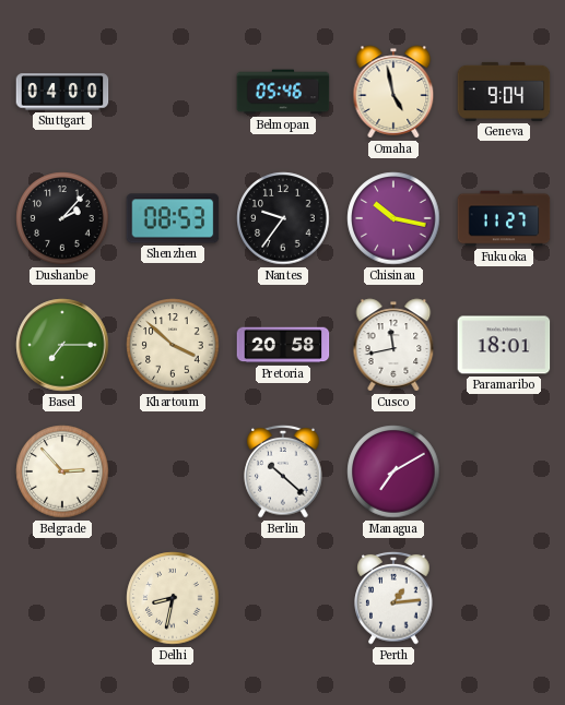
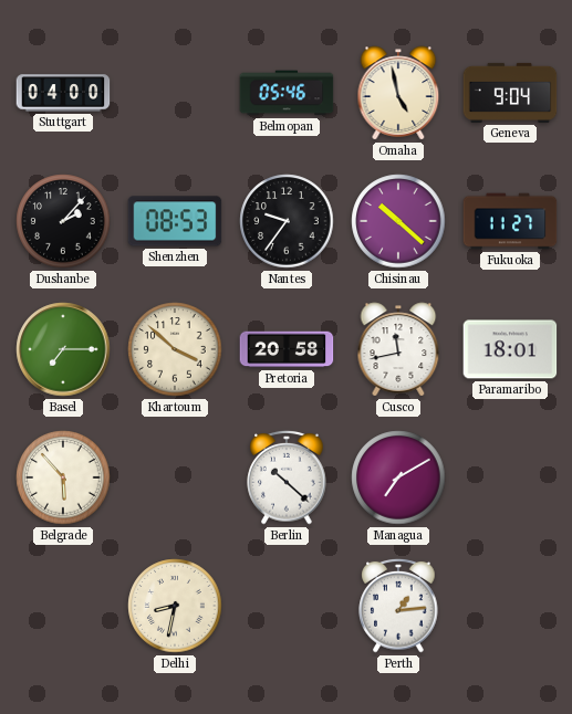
Chisinau: 10:17 -> 10:22
Belgrade: 2:53 -> 5:53
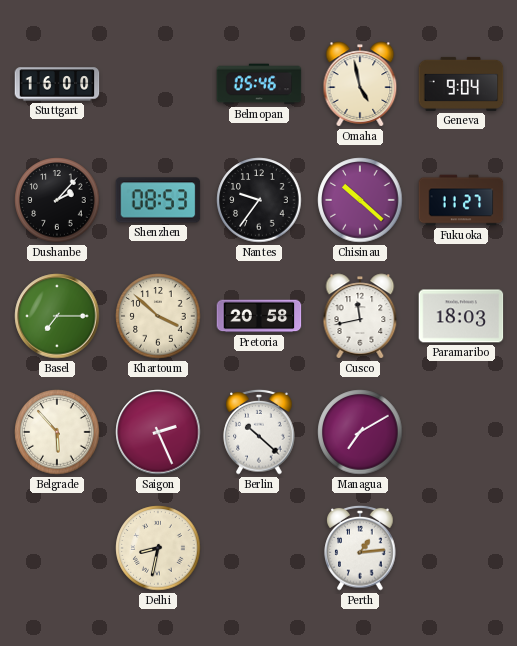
Stuttgart: 04:00 -> 16:00
Paramaribo: 18:01 -> 18:03
Saigon: none -> 2:26
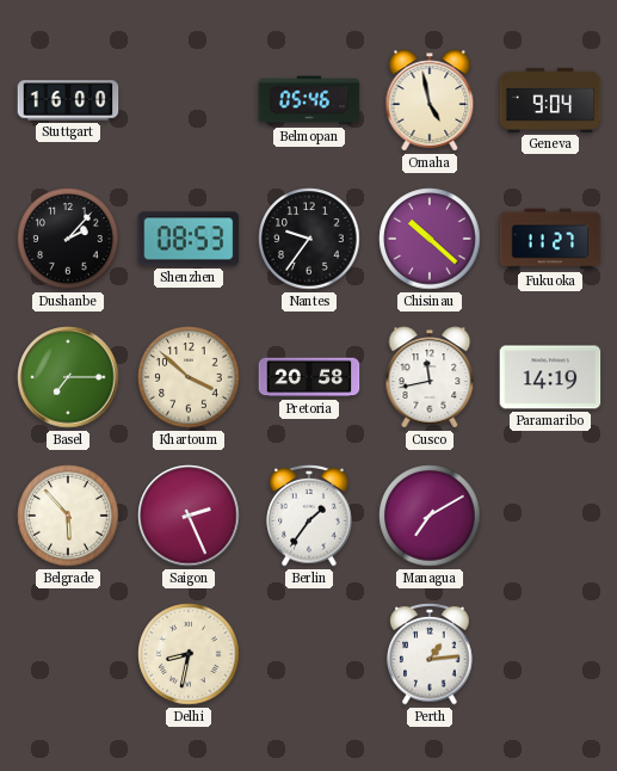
Paramaribo: 18:03 -> 14:19
Berlin: 10:22 -> 1:36
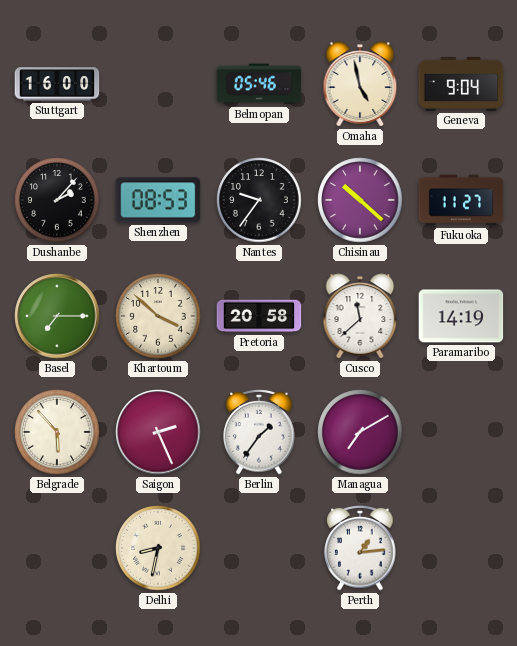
Cusco: 11:43 -> 11:38
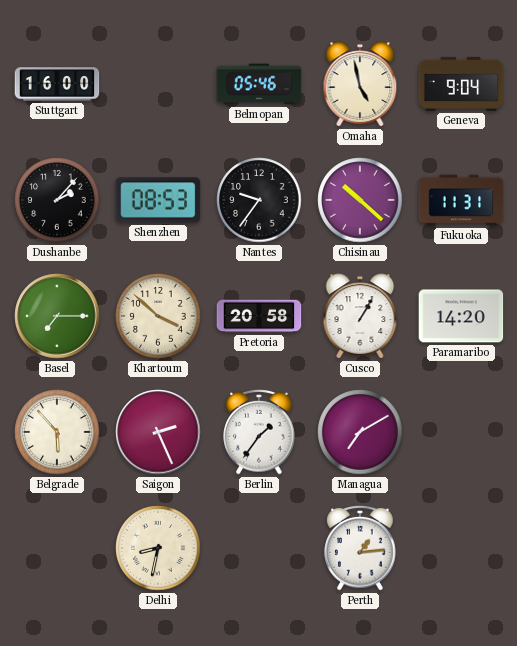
Fukuoka: 11:27 -> 11:31
Cusco: 11:38 -> 1:05
Paramaribo: 14:19 -> 14:20
